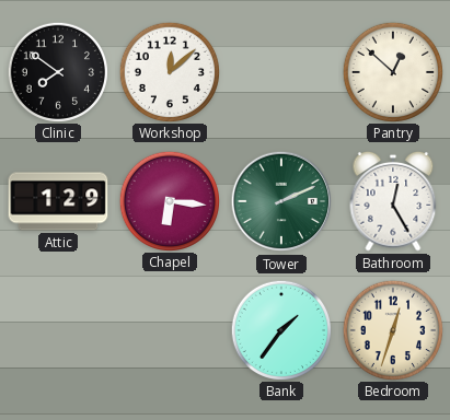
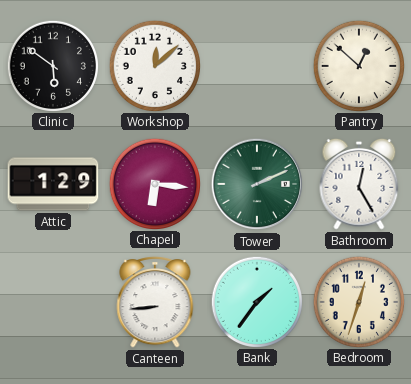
Clinic: 7:51 -> 5:51
Canteen: none -> 8:44
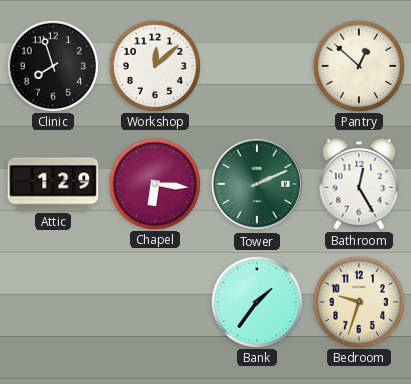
Clinic: 5:51 -> 7:57
Canteen: 8:44 -> none
Bedroom: 12:33 -> 9:33
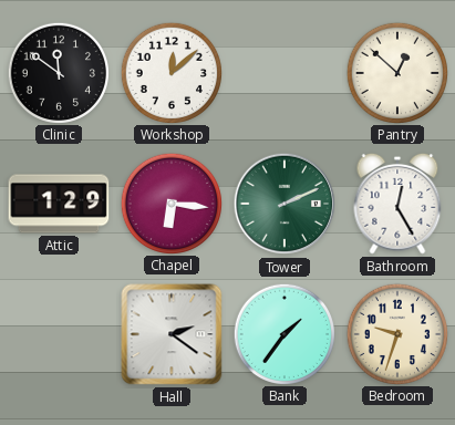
Clinic: 7:57 -> 11:51
Hall: none -> 2:21
